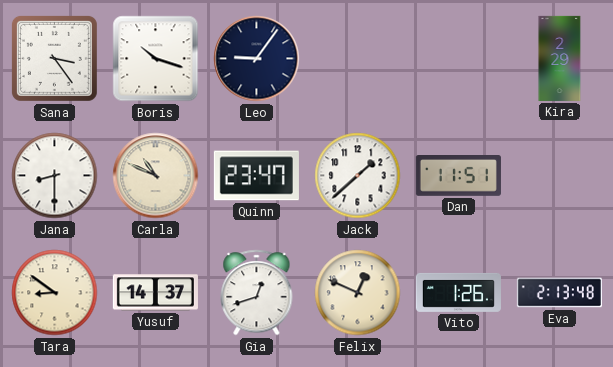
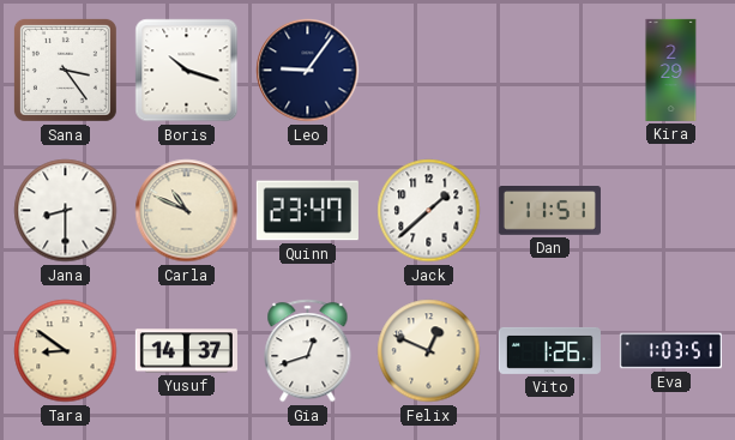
Eva: 2:13 -> 1:03
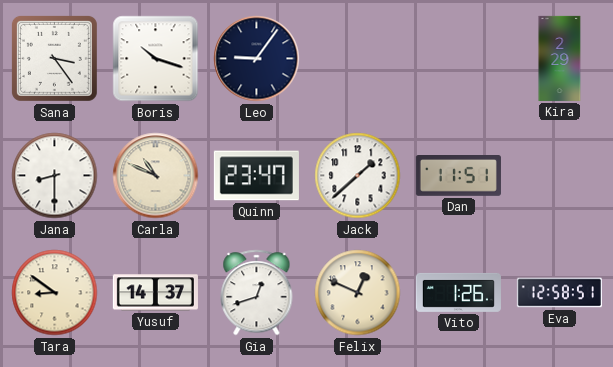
Eva: 1:03 -> 12:58
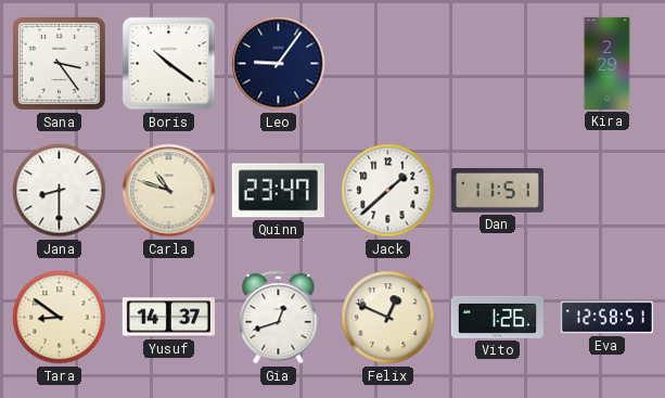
Boris: 10:18 -> 10:21
Carla: 10:49 -> 10:48
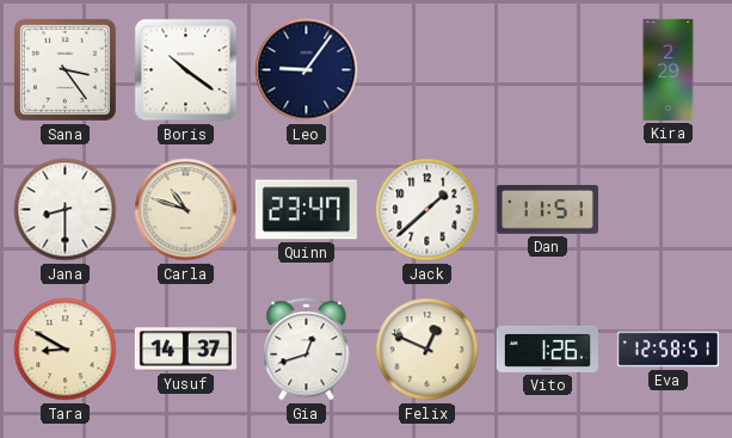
Tara: 8:51 -> 8:50
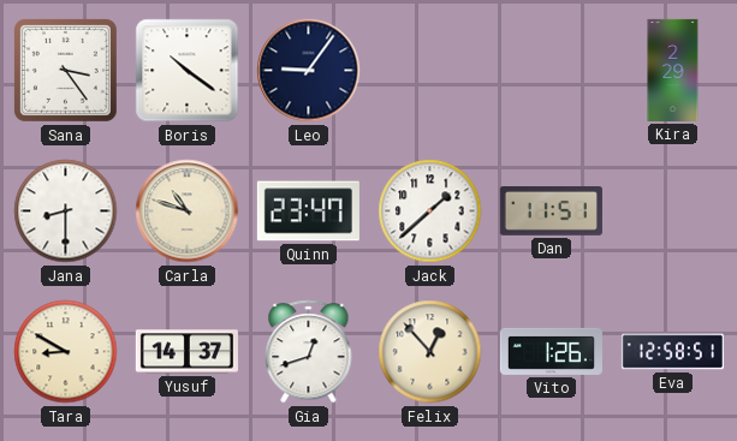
Felix: 12:49 -> 12:53
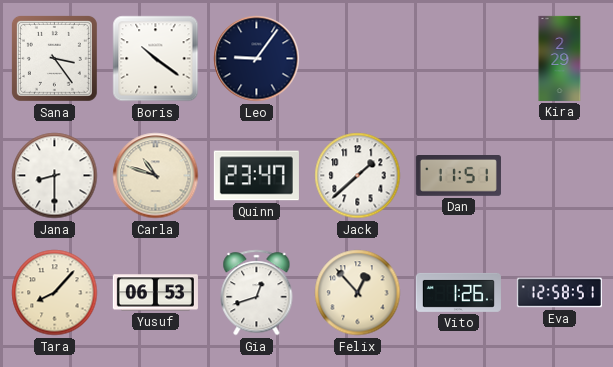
Tara: 8:50 -> 8:07
Yusuf: 14:37 -> 06:53
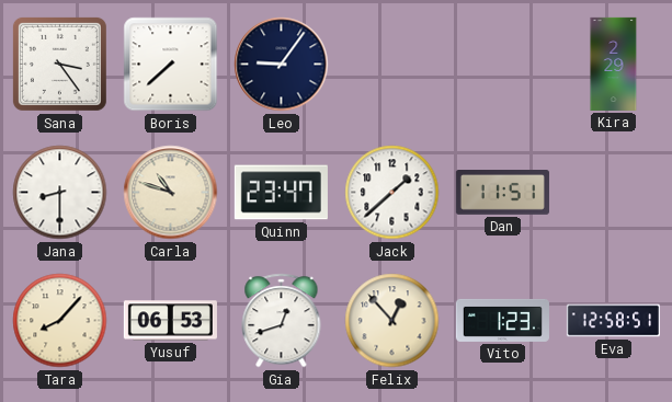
Boris: 10:21 -> 7:38
Vito: 1:26 -> 1:23
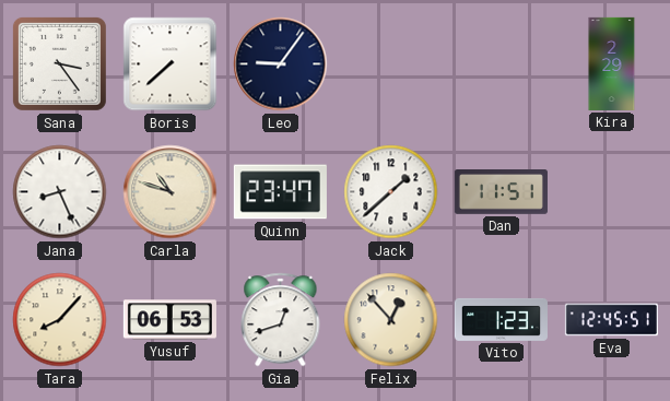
Jana: 8:30 -> 8:26
Eva: 12:58 -> 12:45
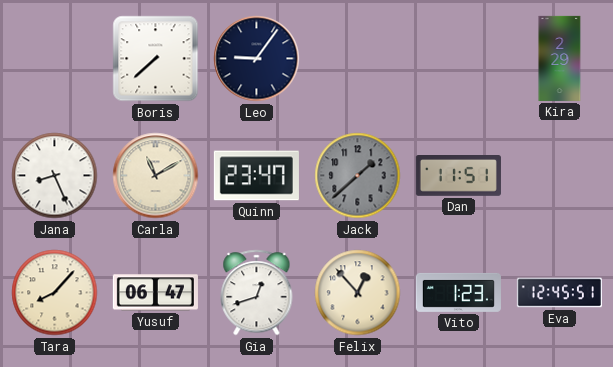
Sana: 3:24 -> none
Carla: 10:48 -> 11:10
Jack dial: white -> grey
Yusuf: 06:53 -> 06:47
